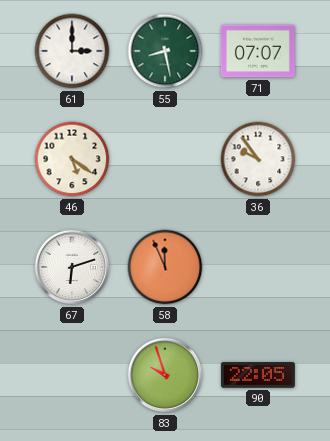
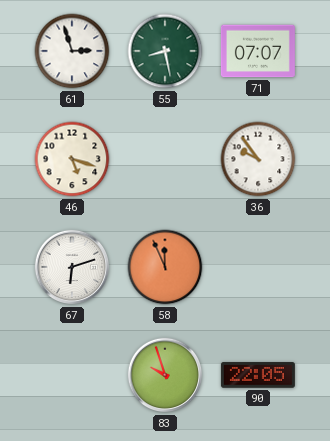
61: 3:00 -> 2:57
46: 5:21 -> 5:18
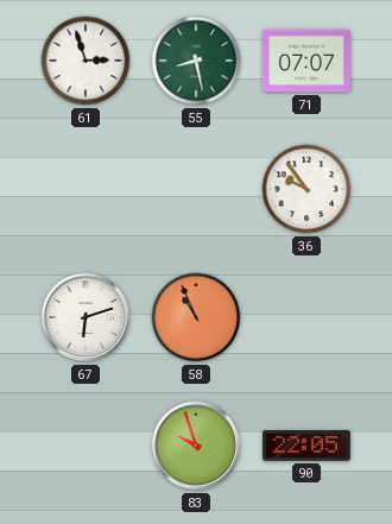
46: 5:18 -> none
58: 11:56 -> 10:56
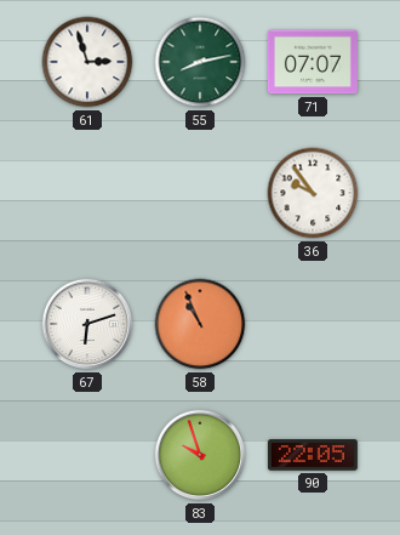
55: 8:28 -> 8:13
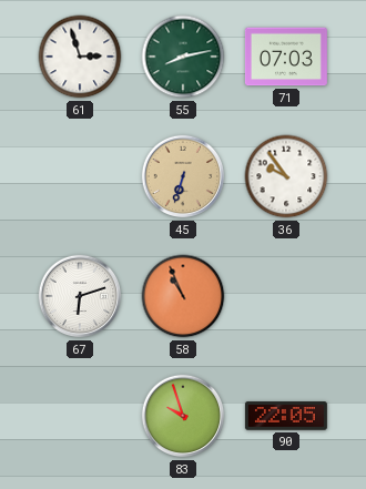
71: 07:07 -> 07:03
45: none -> 6:33
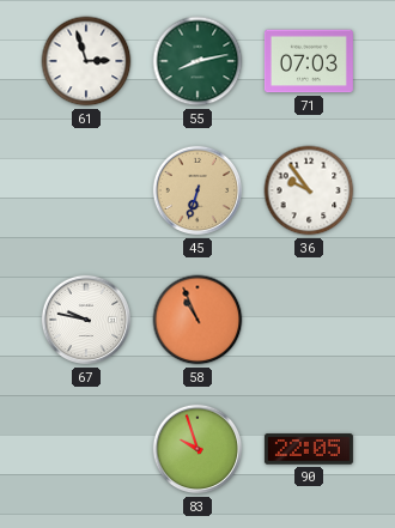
67: 6:12 -> 9:47
